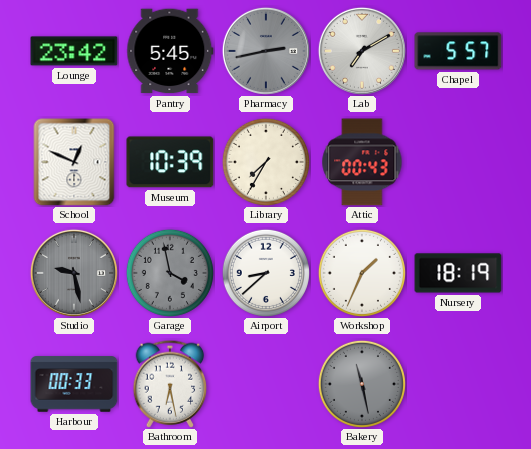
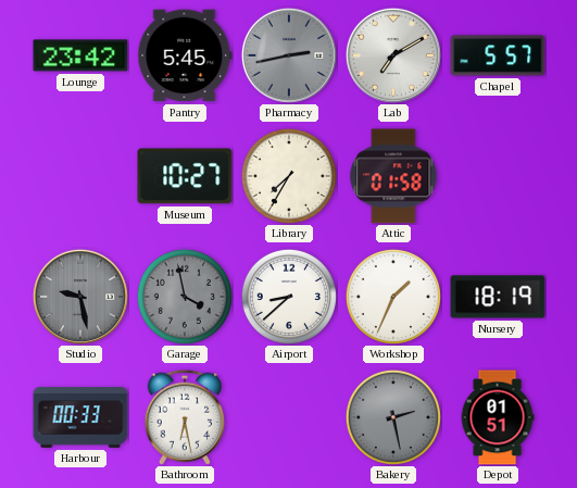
School: 12:49 -> none
Museum: 10:39 -> 10:27
Attic: 00:43 -> 01:58
Bakery: 11:28 -> 2:28
Depot: none -> 01:51
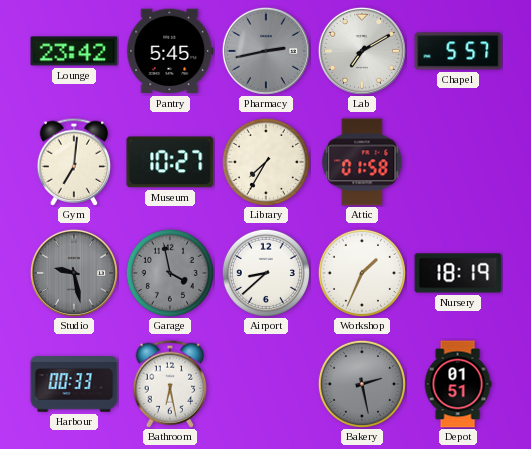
Gym: none -> 7:01
